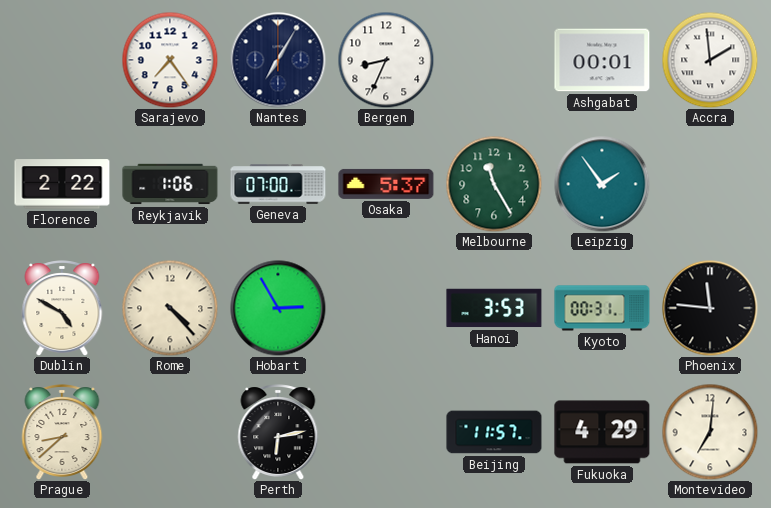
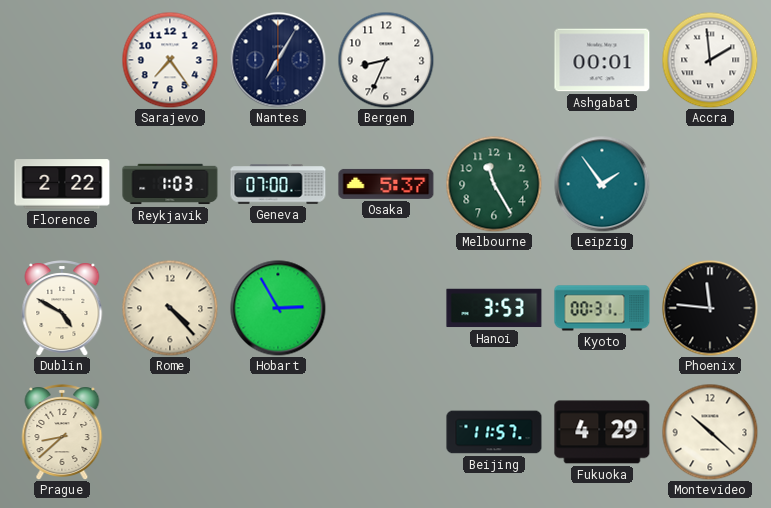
Reykjavik: 1:06 -> 1:03
Perth: 6:13 -> none
Montevideo: 7:01 -> 10:22
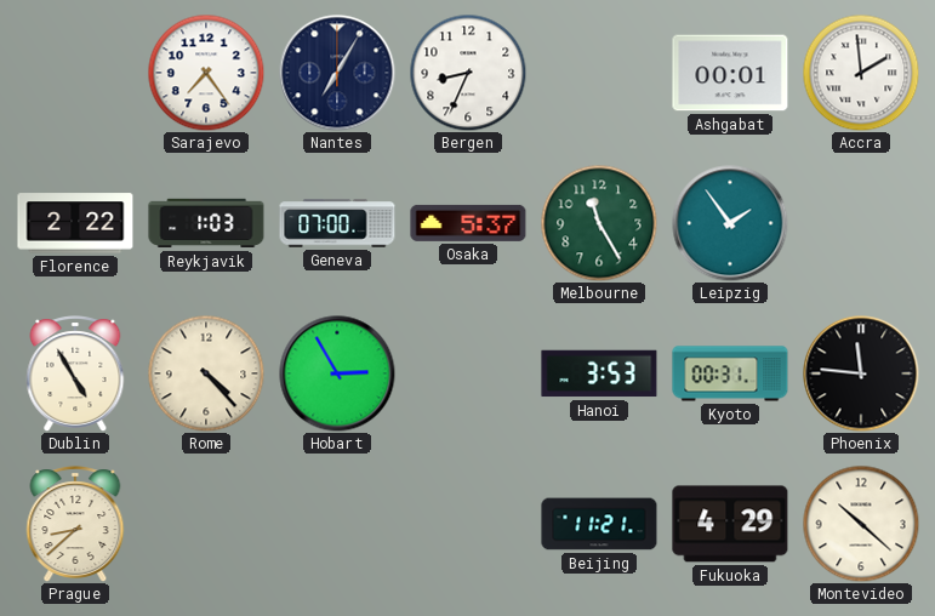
Dublin: 4:50 -> 4:55
Beijing: 11:57 -> 11:21
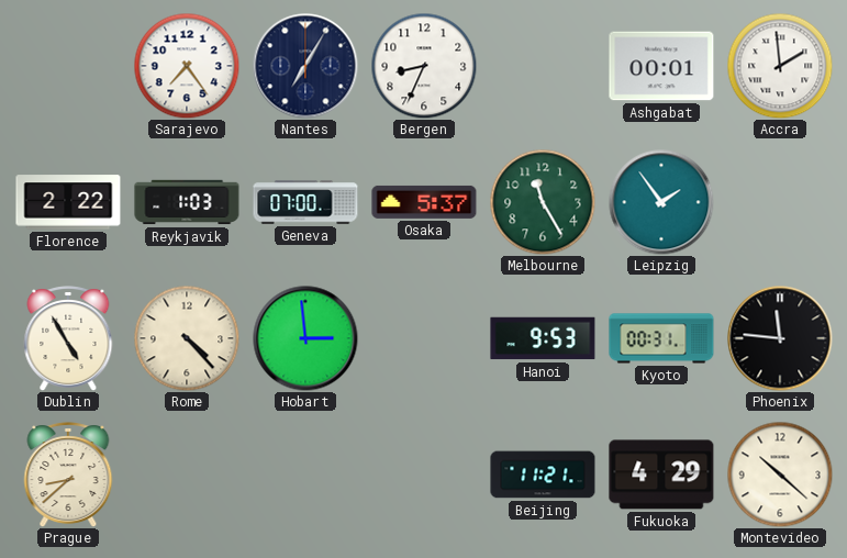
Hobart: 2:55 -> 2:59
Hanoi: 3:53 -> 9:53
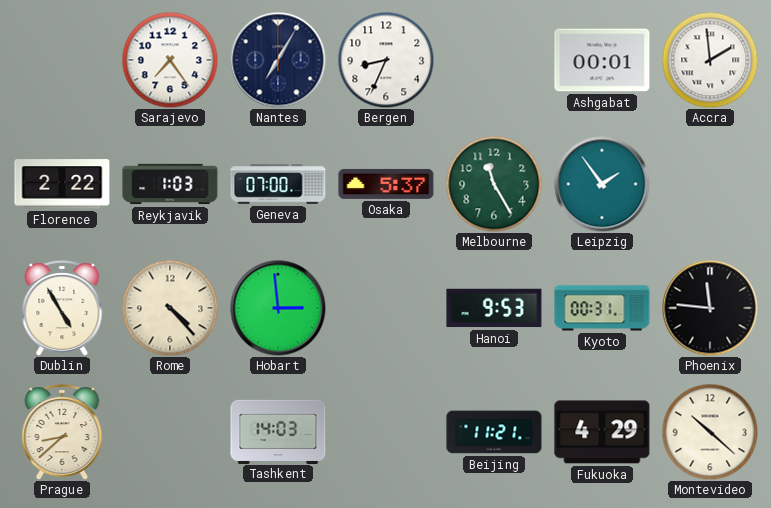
Tashkent: none -> 14:03
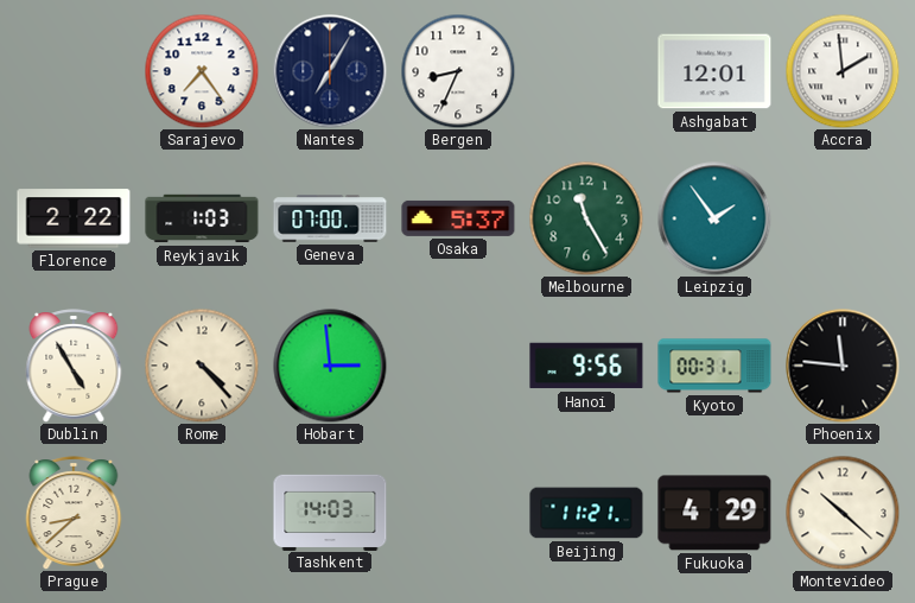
Ashgabat: 00:01 -> 12:01
Hanoi: 9:53 -> 9:56
